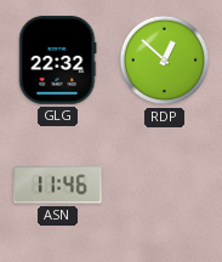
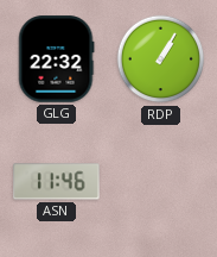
RDP: 12:52 -> 1:05
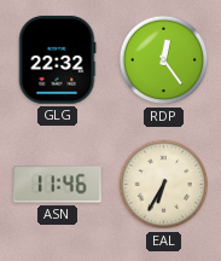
RDP: 1:05 -> 12:24
EAL: none -> 6:35
